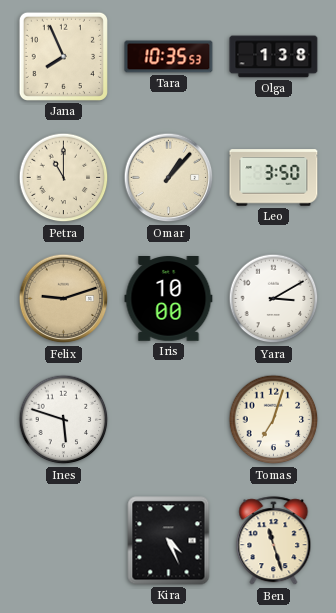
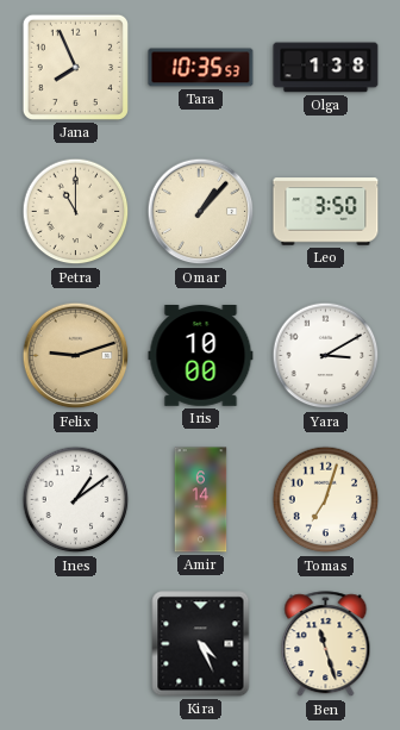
Ines: 5:48 -> 1:09
Amir: none -> 6:14
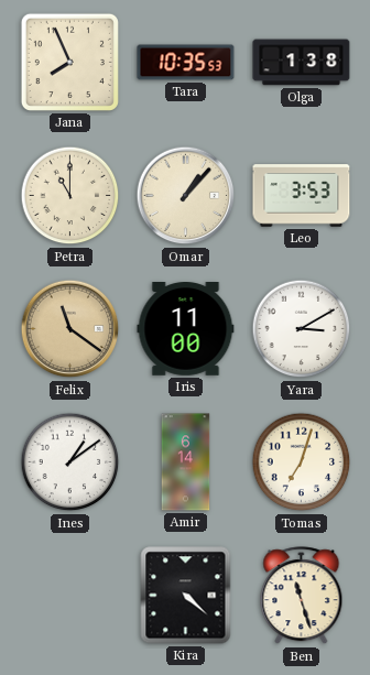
Leo: 3:50 -> 3:53
Felix: 9:12 -> 11:21
Iris: 10:00 -> 11:00
Kira: 4:26 -> 4:22
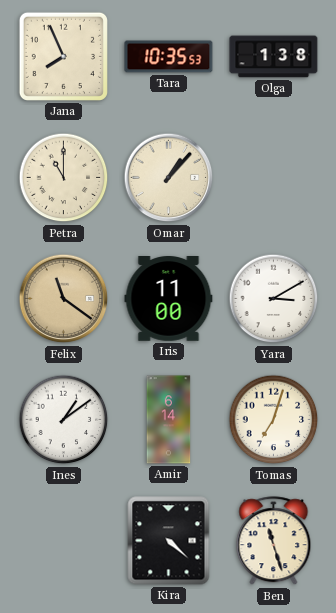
Leo: 3:53 -> none
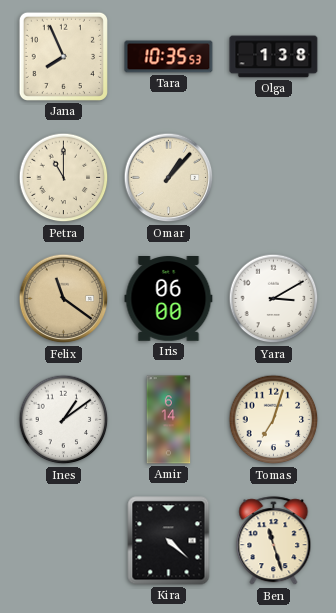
Iris: 11:00 -> 06:00
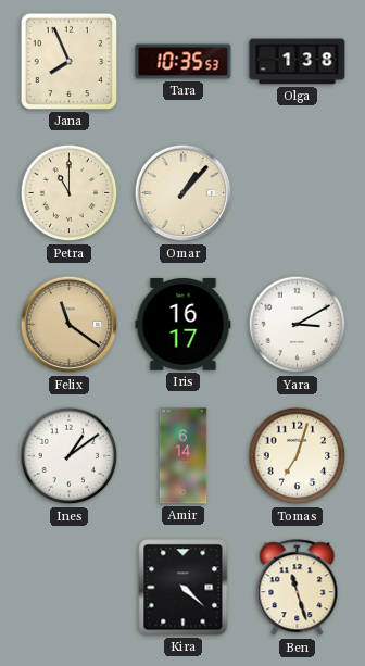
Iris: 06:00 -> 16:17
